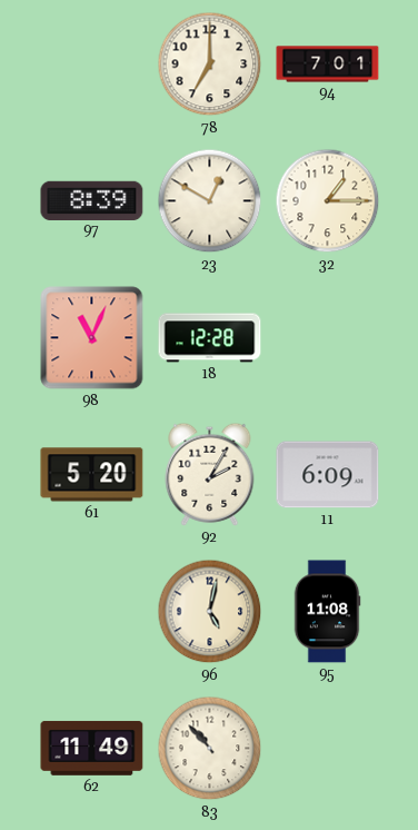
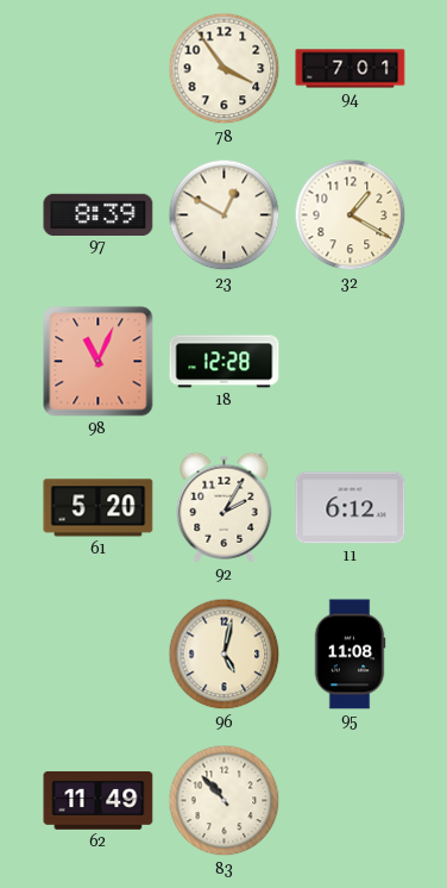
78: 7:00 -> 3:54
32: 1:15 -> 1:20
11: 6:09 -> 6:12
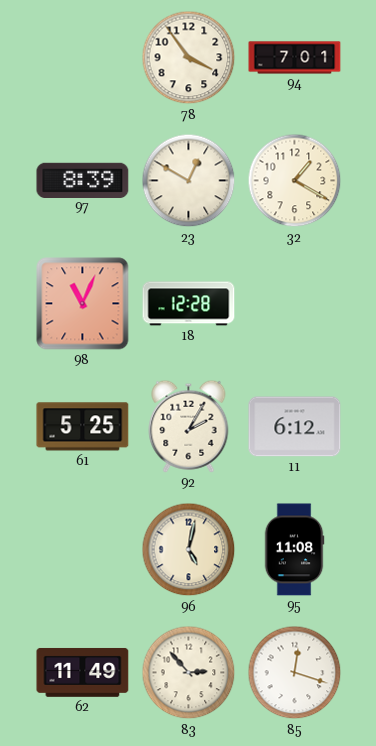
61: 5:20 -> 5:25
83: 10:53 -> 2:53
85: none -> 12:18
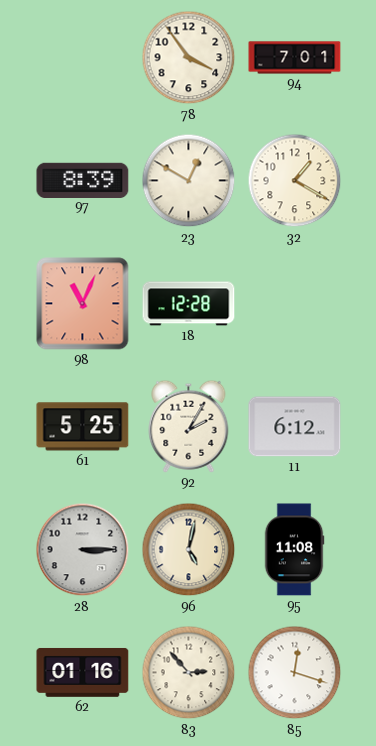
28: none -> 3:15
62: 11:49 -> 01:16
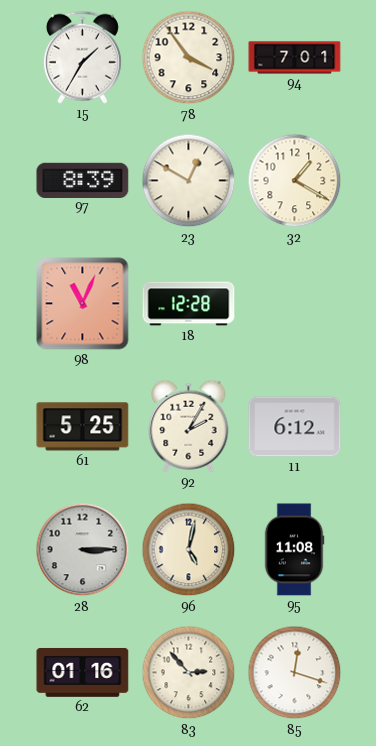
15: none -> 1:35
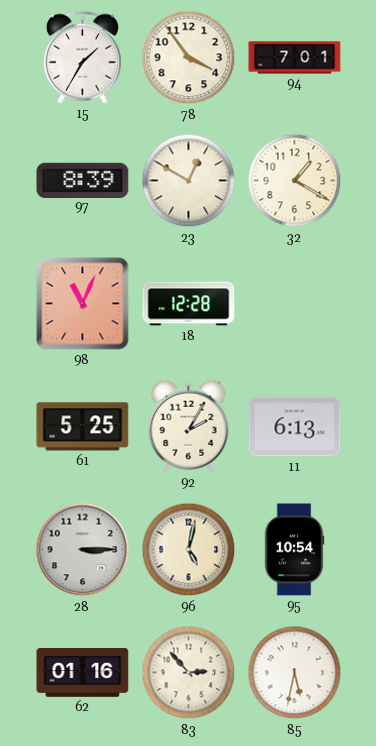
11: 6:12 -> 6:13
95: 11:08 -> 10:54
85: 12:18 -> 5:32
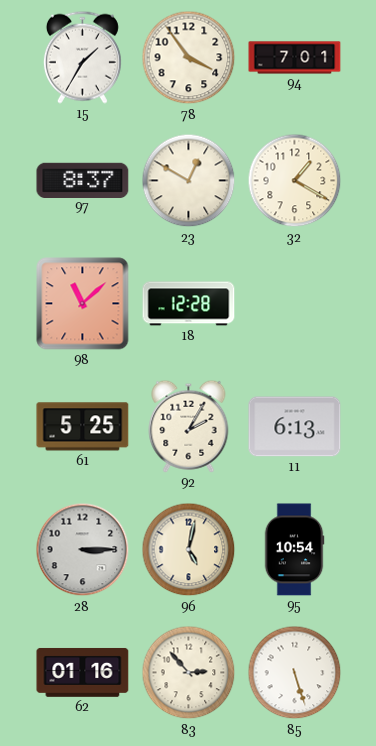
97: 8:39 -> 8:37
98: 11:04 -> 11:08
85: 5:32 -> 5:27
